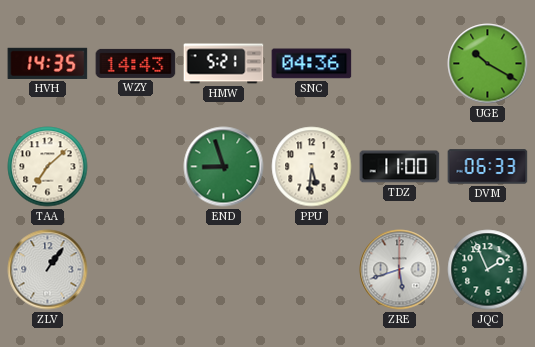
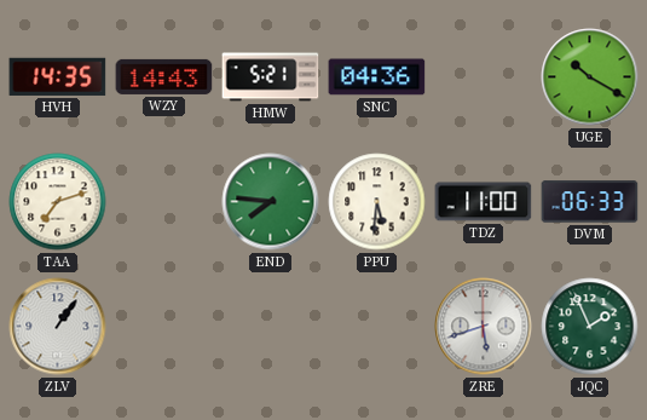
TAA: 7:08 -> 7:12
END: 8:57 -> 7:46
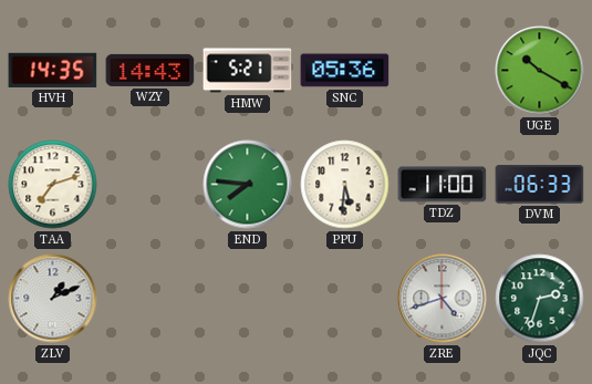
SNC: 04:36 -> 05:36
ZLV: 1:06 -> 1:11
ZRE: 5:42 -> 4:42
JQC: 1:56 -> 2:33
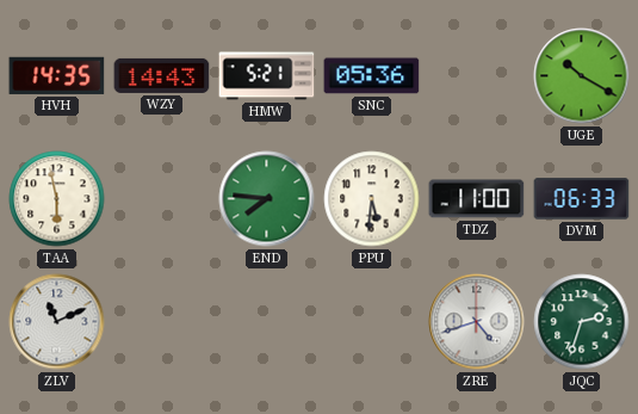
TAA: 7:12 -> 5:58
ZLV: 1:11 -> 11:11
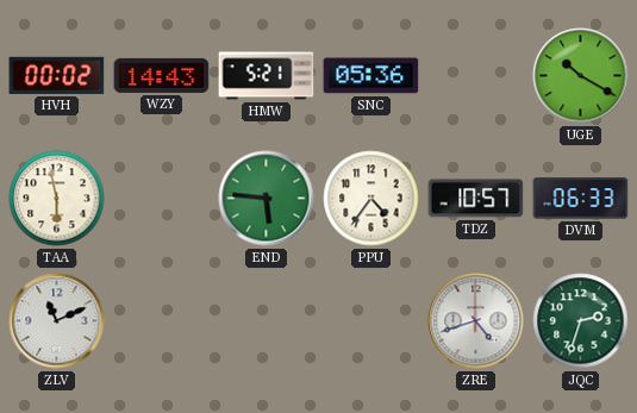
HVH: 14:35 -> 00:02
END: 7:46 -> 5:46
PPU: 5:31 -> 4:36
TDZ: 11:00 -> 10:57
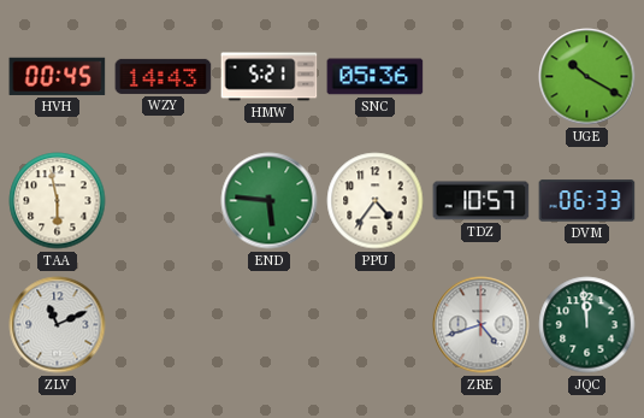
HVH: 00:02 -> 00:45
JQC: 2:33 -> 11:59
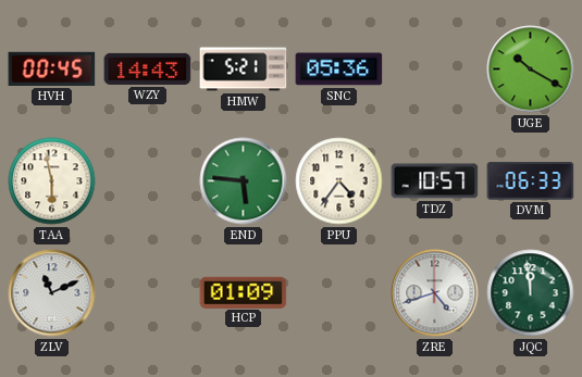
HCP: none -> 01:09
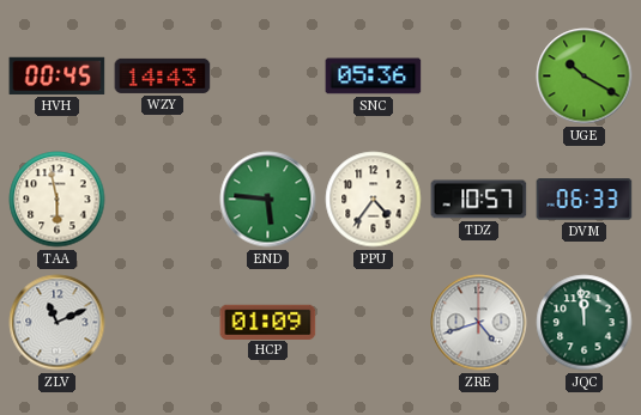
HMW: 5:21 -> none
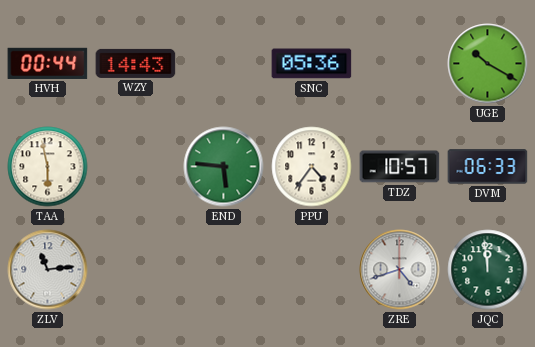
HVH: 00:45 -> 00:44
ZLV: 11:11 -> 11:14
HCP: 01:09 -> none
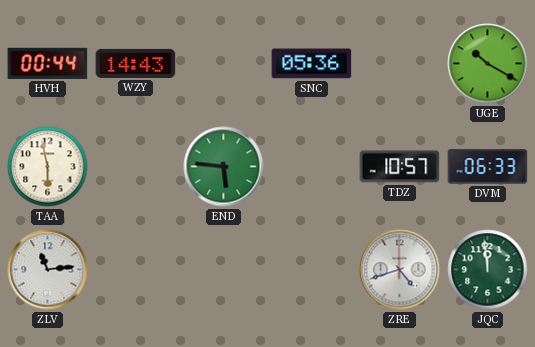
PPU: 4:36 -> none
